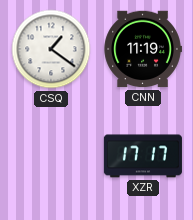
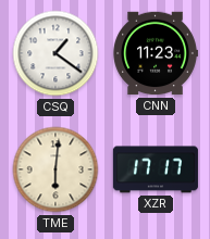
CNN: 11:19 -> 11:23
TME: none -> 6:01
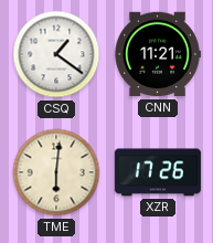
CNN: 11:23 -> 11:21
XZR: 17:17 -> 17:26
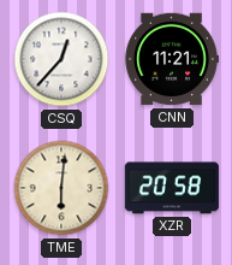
CSQ: 1:21 -> 12:37
XZR: 17:26 -> 20:58
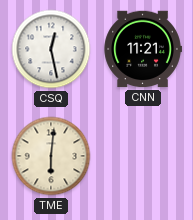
CSQ: 12:37 -> 12:28
XZR: 20:58 -> none
